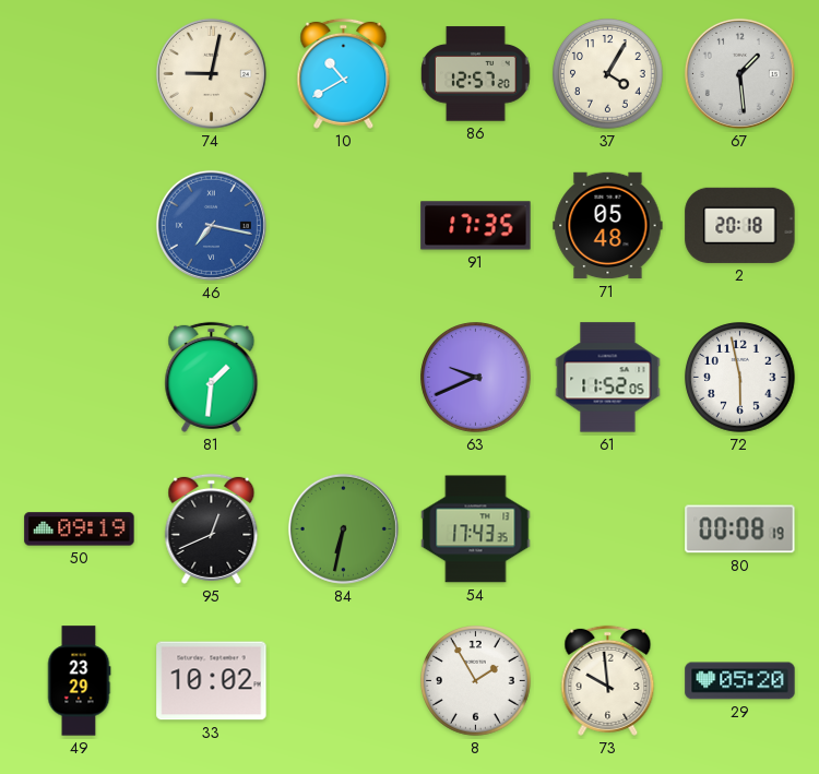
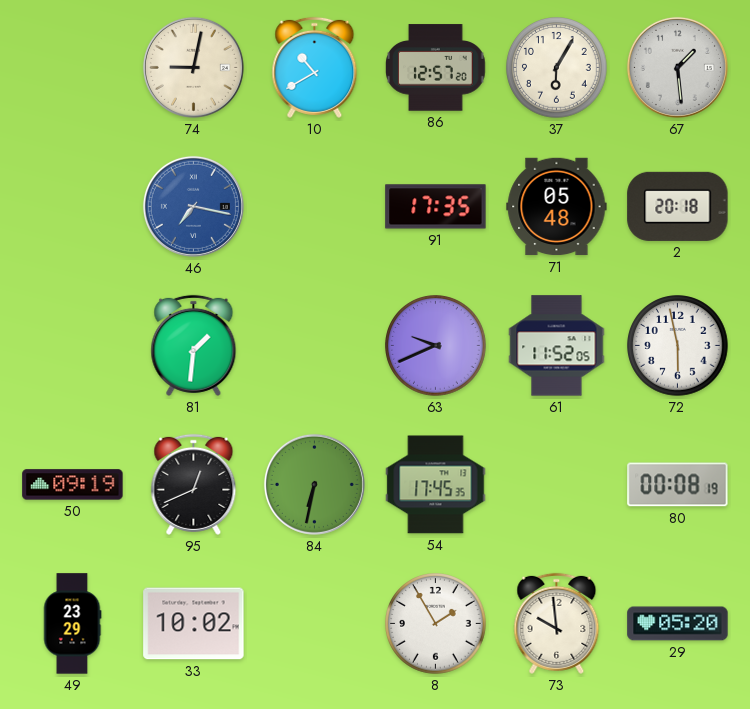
37: 4:05 -> 6:05
54: 17:43 -> 17:45
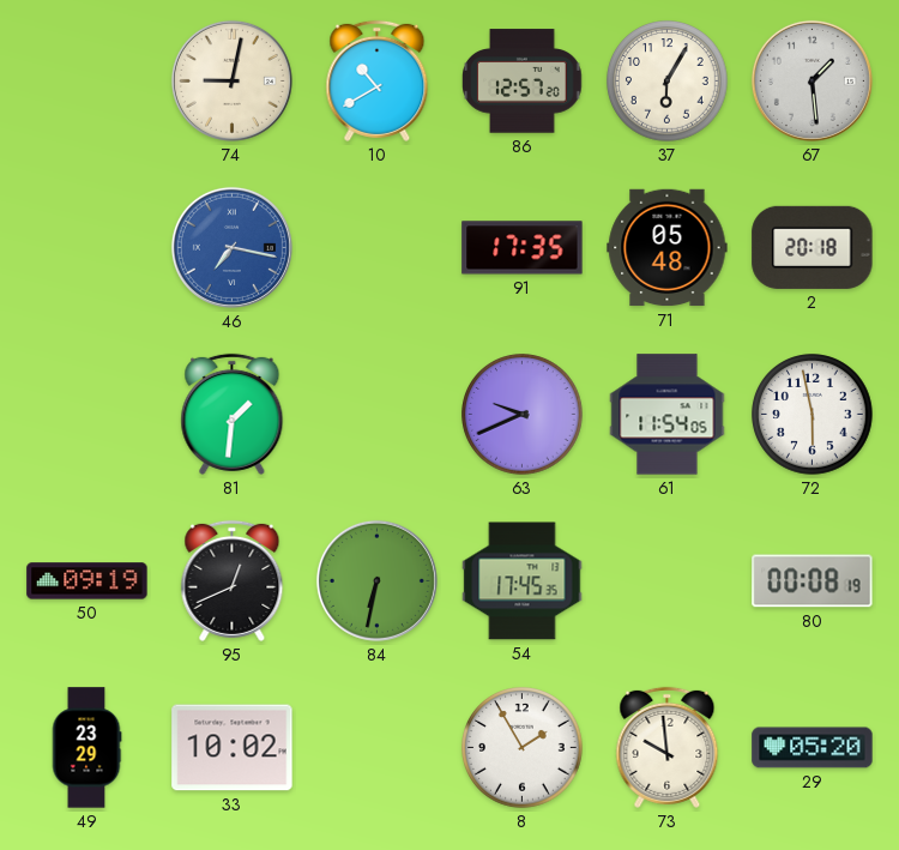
61: 11:52 -> 11:54
